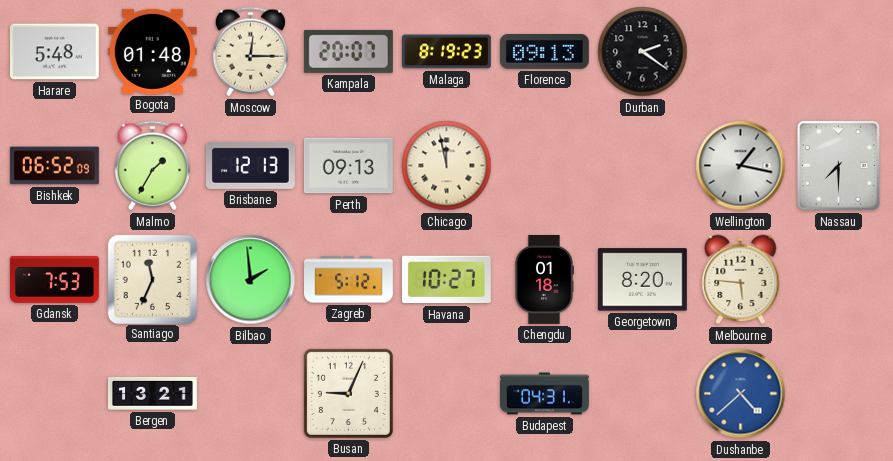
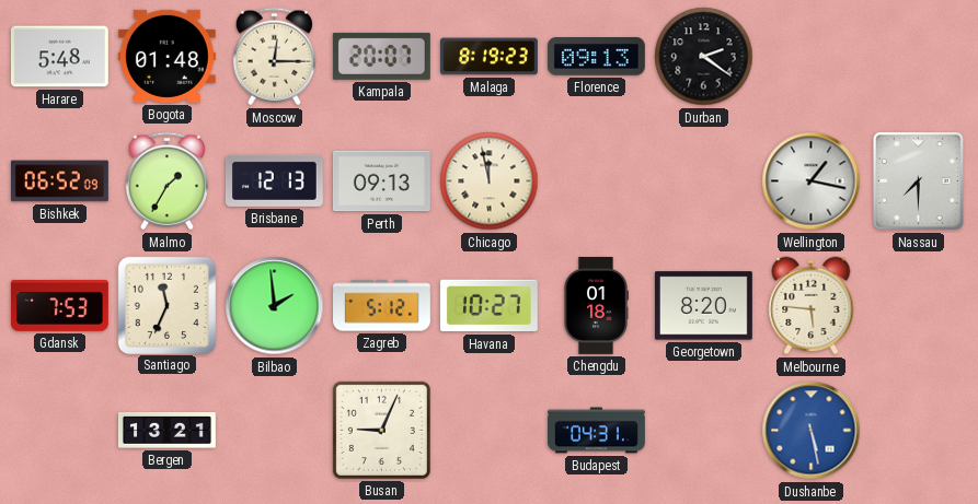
Dushanbe: 4:38 -> 5:28
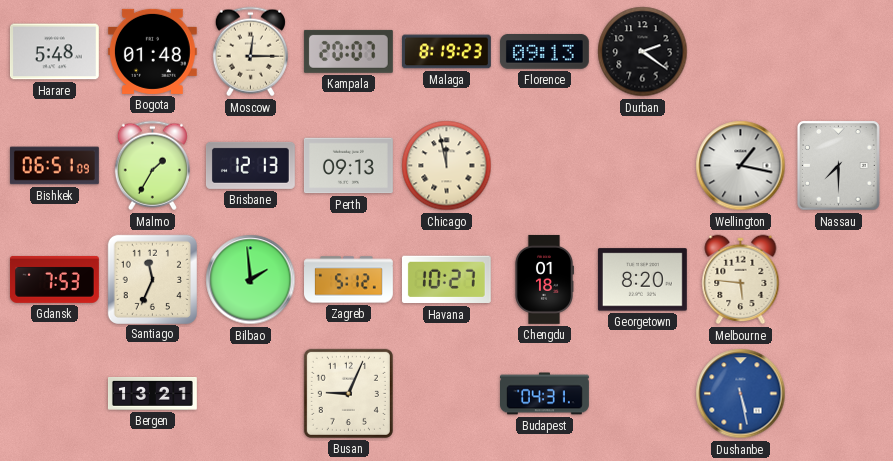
Bishkek: 06:52 -> 06:51
